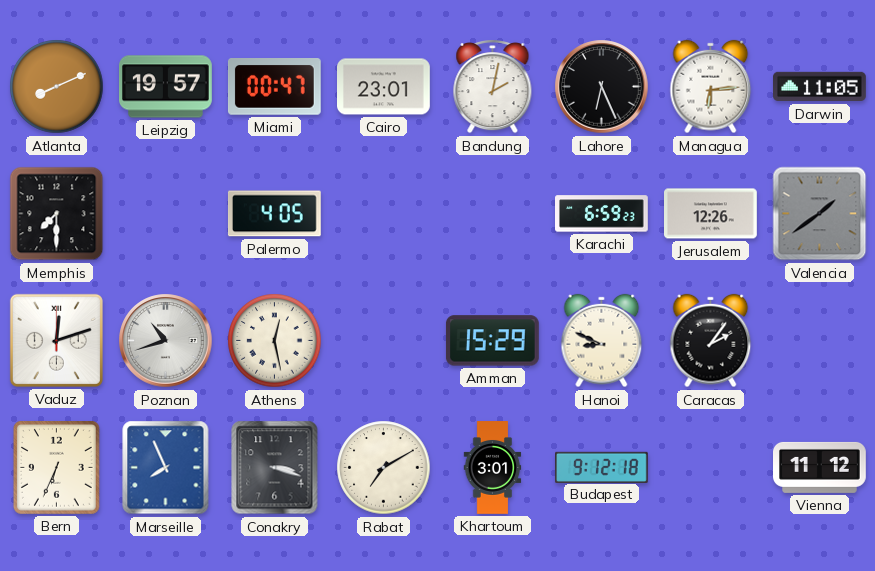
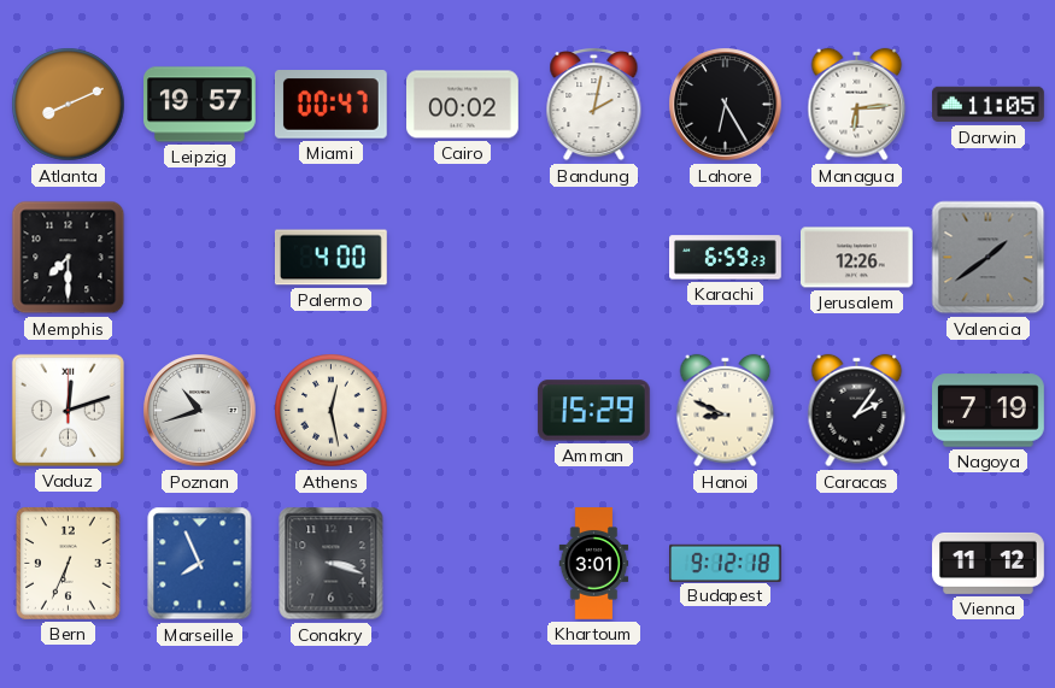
Cairo: 23:01 -> 00:02
Lahore: 6:26 -> 6:25
Palermo: 4:05 -> 4:00
Nagoya: none -> 7:19
Rabat: 7:10 -> none
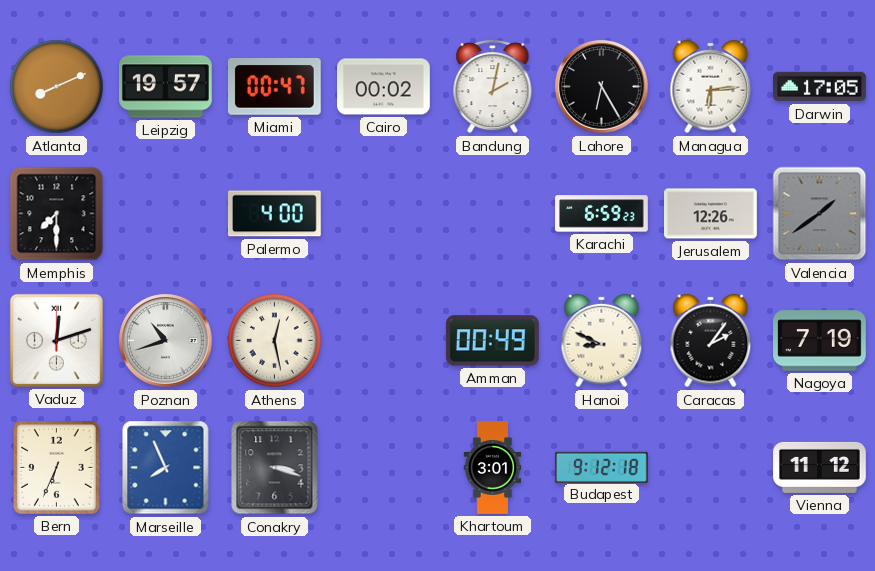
Darwin: 11:05 -> 17:05
Amman: 15:29 -> 00:49
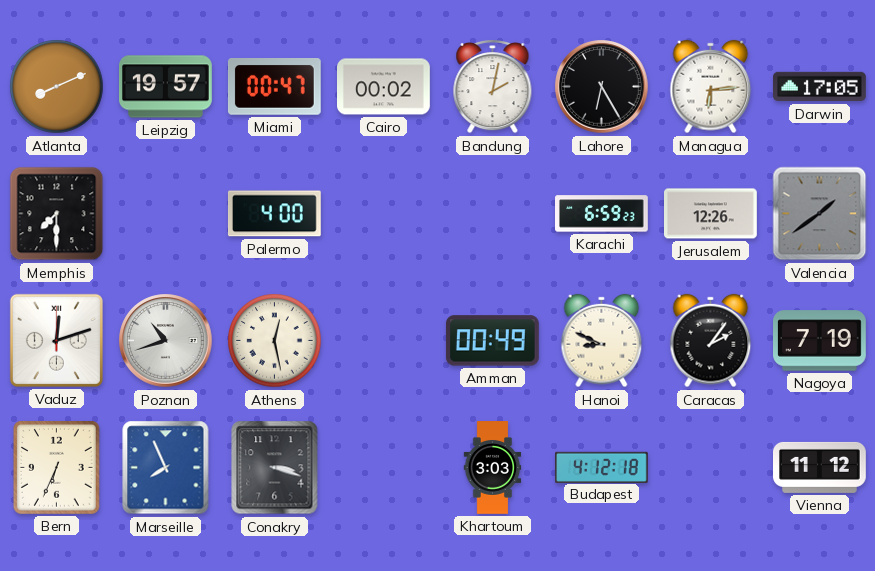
Khartoum: 3:01 -> 3:03
Budapest: 9:12 -> 4:12
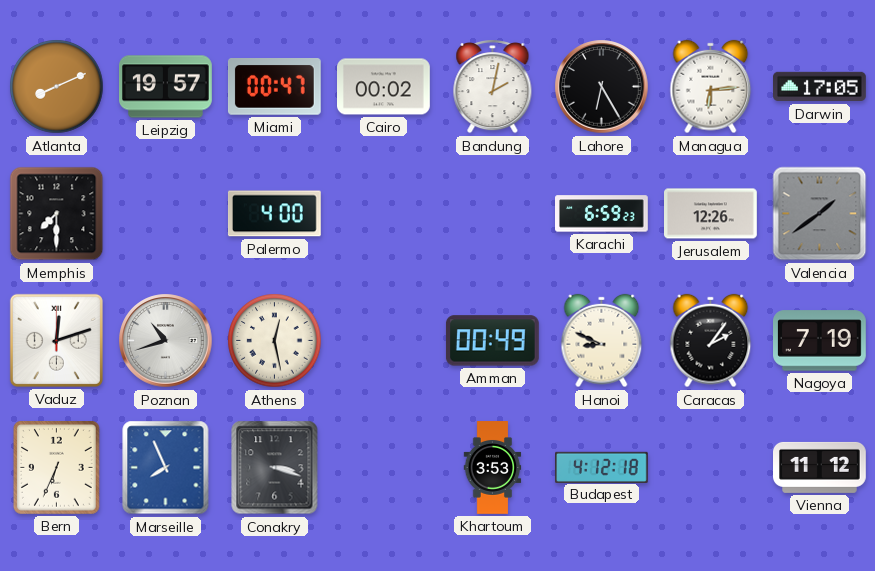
Khartoum: 3:03 -> 3:53
